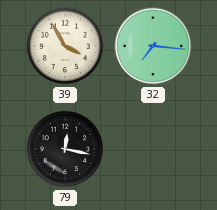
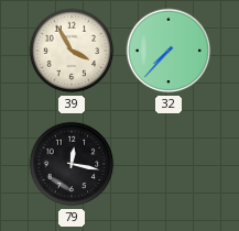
32: 7:16 -> 7:37
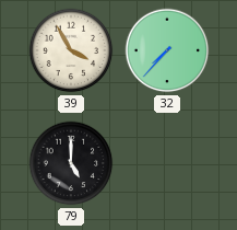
79: 12:17 -> 5:00
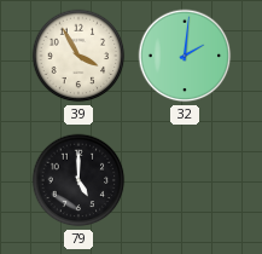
32: 7:37 -> 2:01
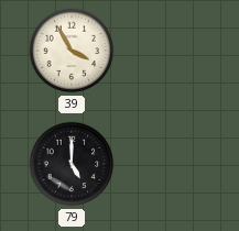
32: 2:01 -> none
